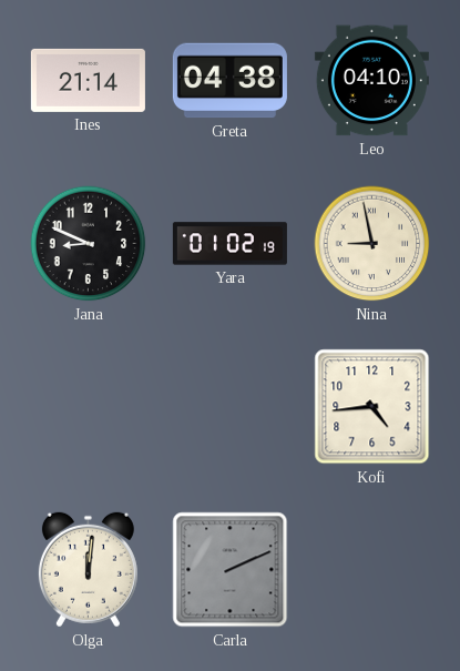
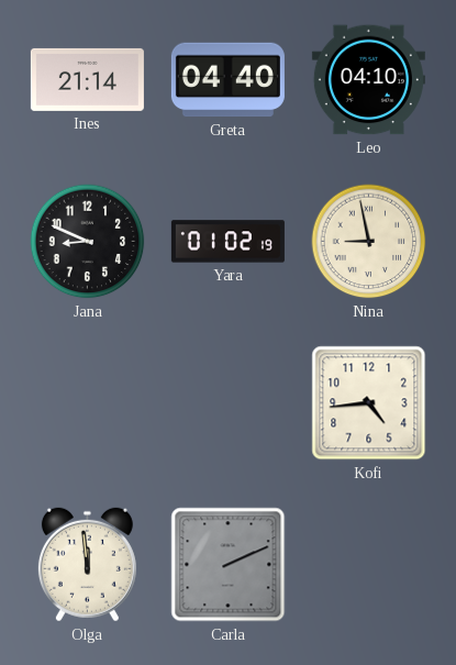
Greta: 04:38 -> 04:40
Olga: 12:01 -> 11:59
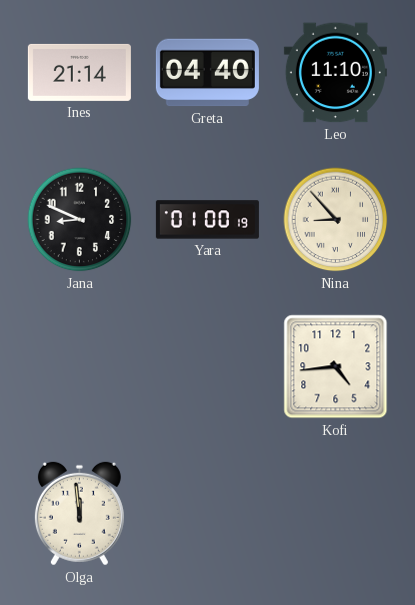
Leo: 04:10 -> 11:10
Yara: 01:02 -> 01:00
Nina: 8:58 -> 8:53
Carla: 2:11 -> none
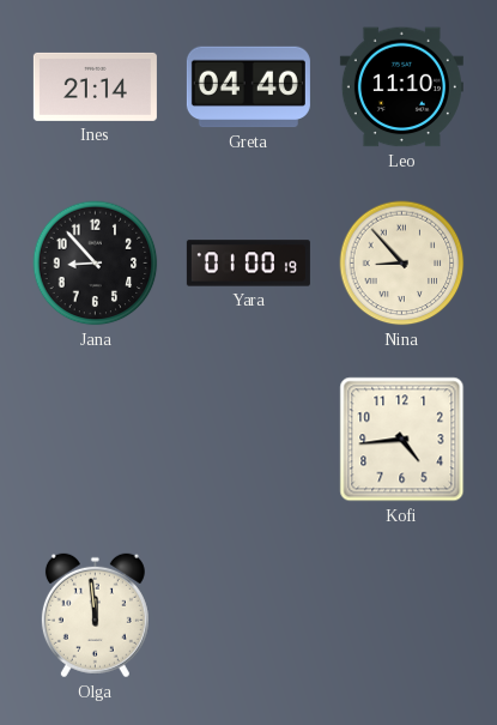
Jana: 8:49 -> 8:53
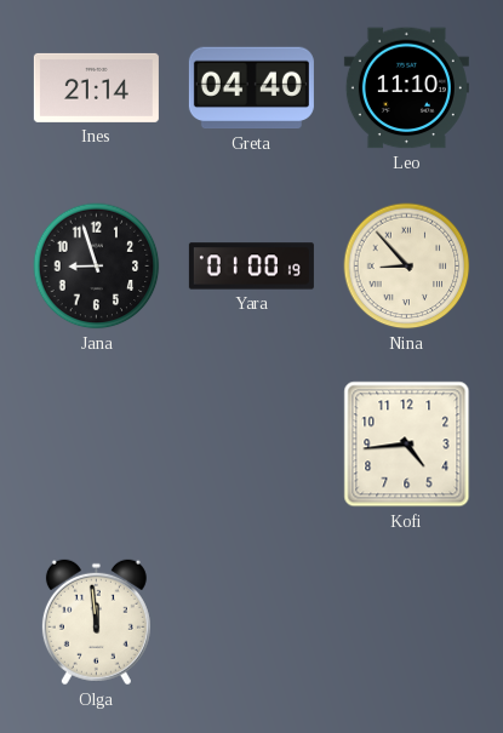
Jana: 8:53 -> 8:57
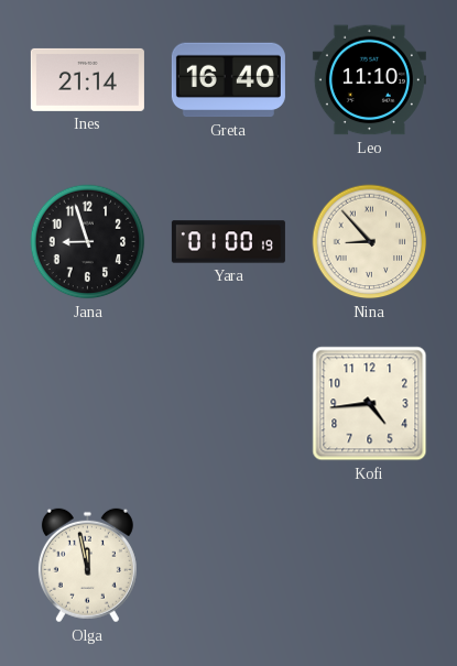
Greta: 04:40 -> 16:40
Olga: 11:59 -> 11:58
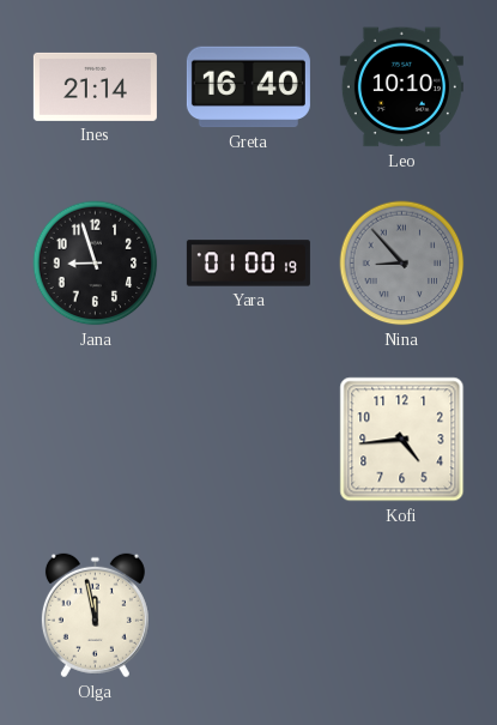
Leo: 11:10 -> 10:10
Nina dial: cream -> grey
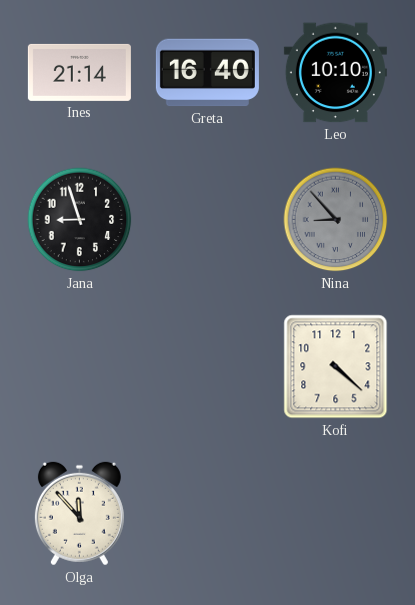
Yara: 01:00 -> none
Kofi: 4:44 -> 4:22
Olga: 11:58 -> 11:53
